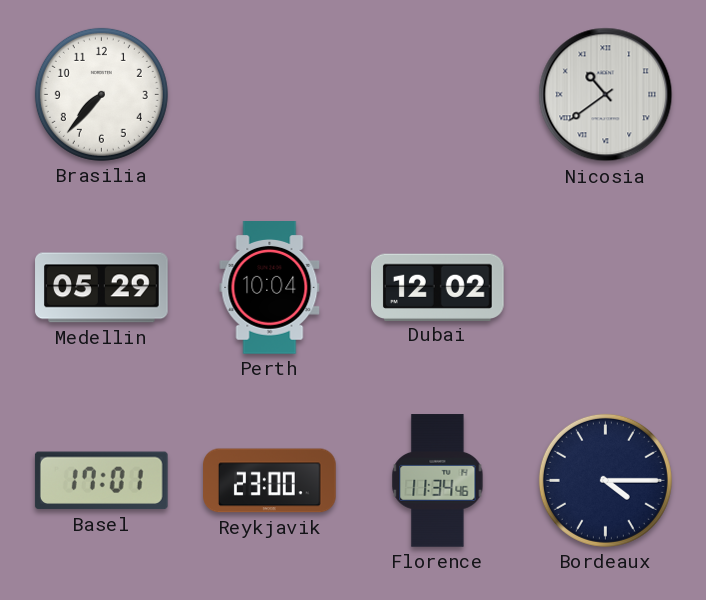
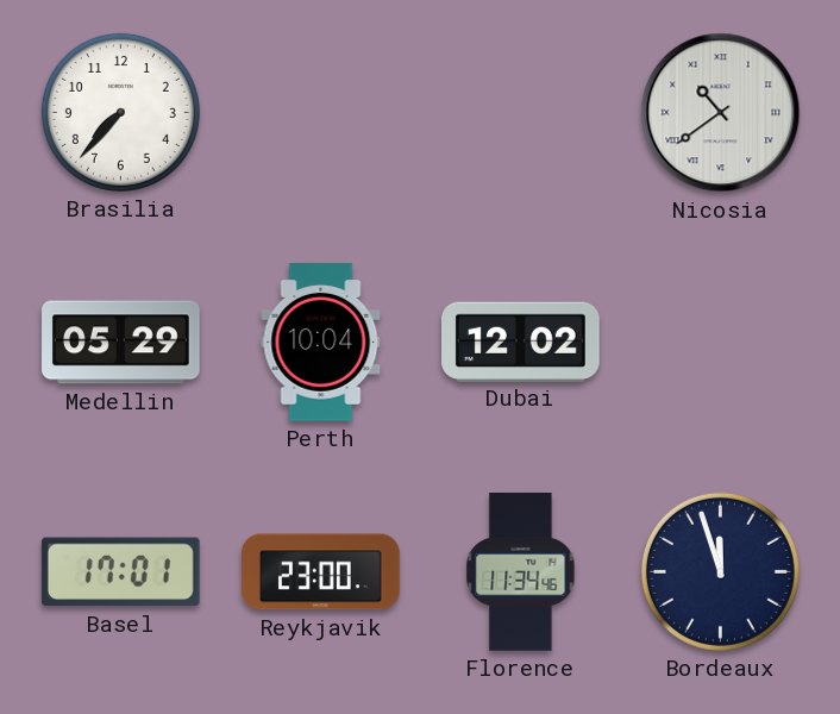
Bordeaux: 4:15 -> 11:57
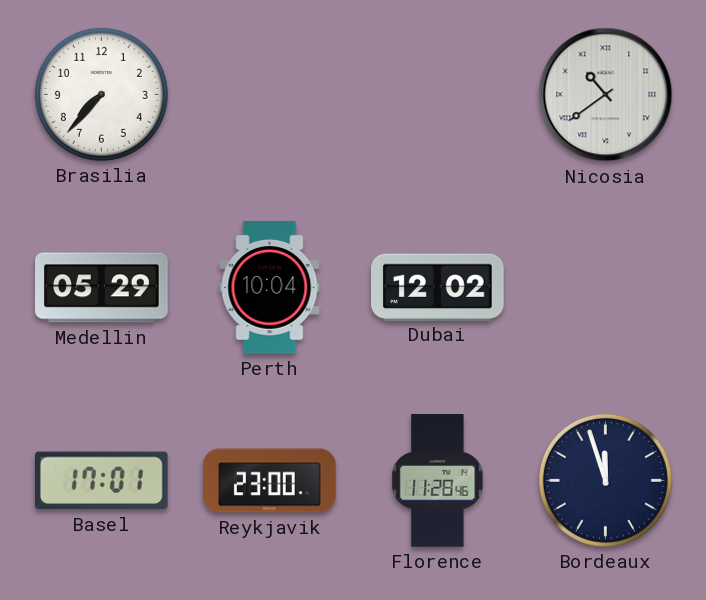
Florence: 11:34 -> 11:28
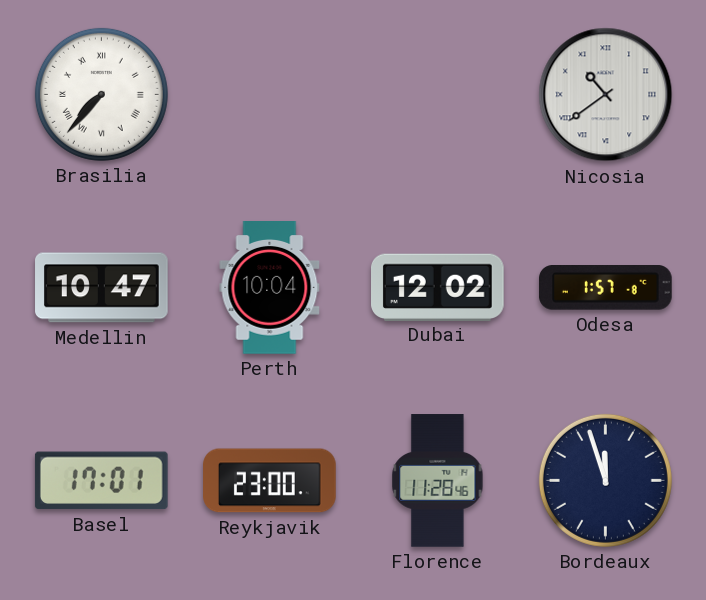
Brasilia numerals: Arabic -> Roman
Medellin: 05:29 -> 10:47
Odesa: none -> 1:57
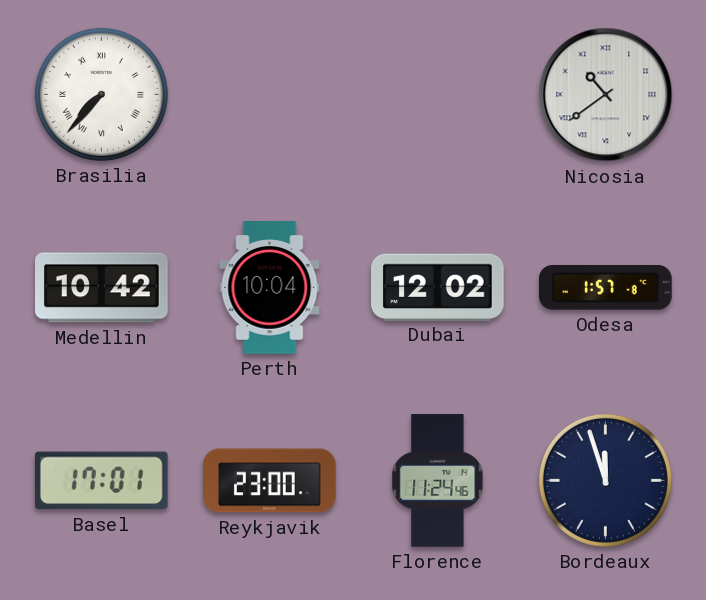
Medellin: 10:47 -> 10:42
Florence: 11:28 -> 11:24
